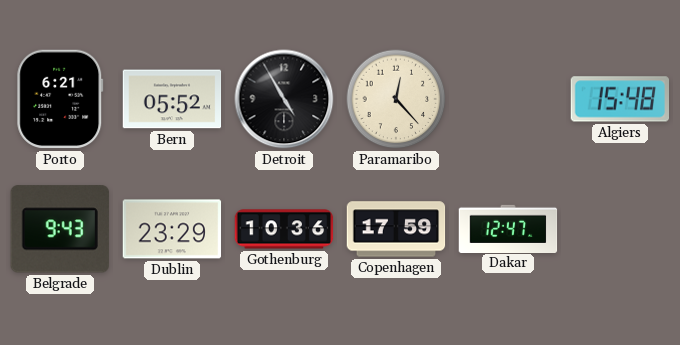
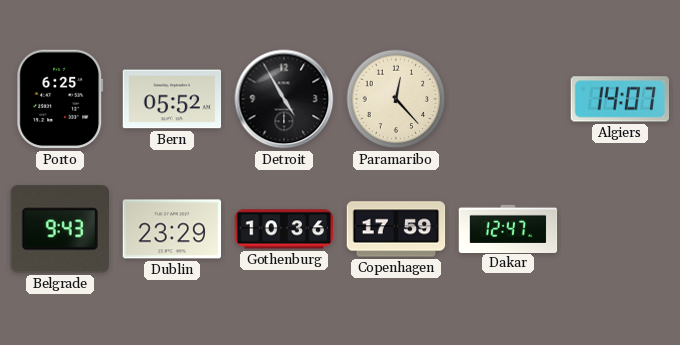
Porto: 6:21 -> 6:25
Algiers: 15:48 -> 14:07
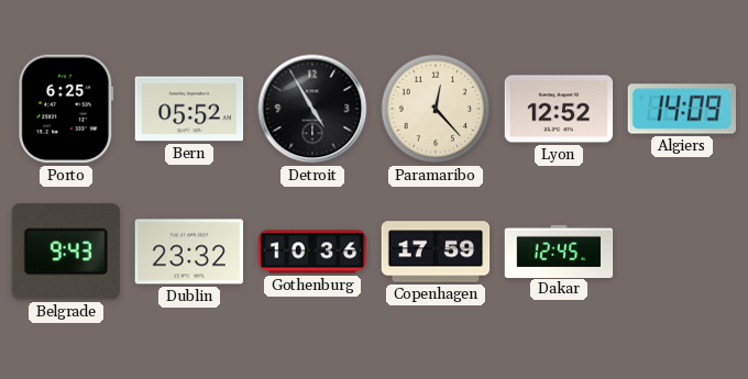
Lyon: none -> 12:52
Algiers: 14:07 -> 14:09
Dublin: 23:29 -> 23:32
Dakar: 12:47 -> 12:45
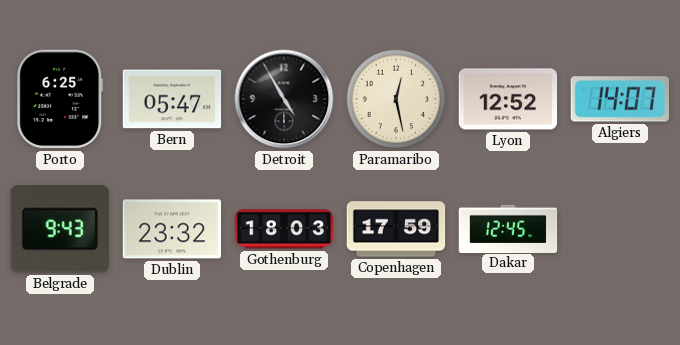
Bern: 05:52 -> 05:47
Paramaribo: 12:23 -> 12:28
Algiers: 14:09 -> 14:07
Gothenburg: 10:36 -> 18:03
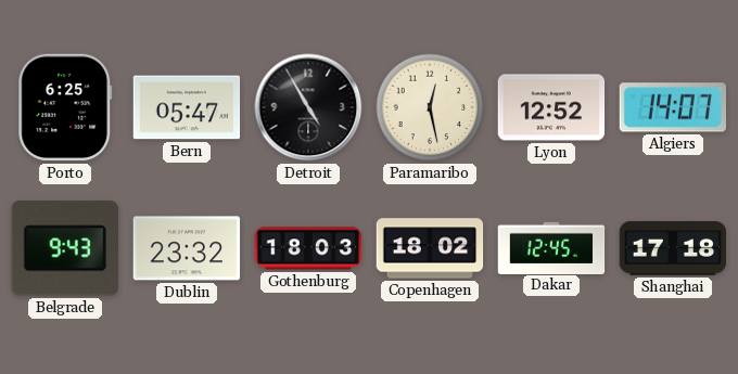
Copenhagen: 17:59 -> 18:02
Shanghai: none -> 17:18
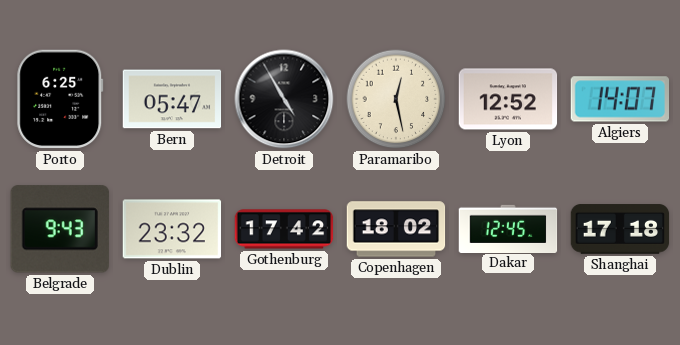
Gothenburg: 18:03 -> 17:42
